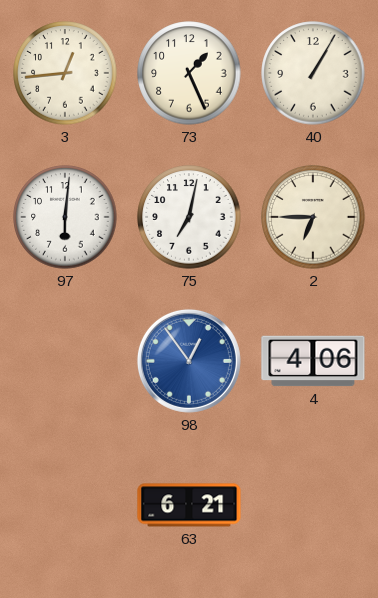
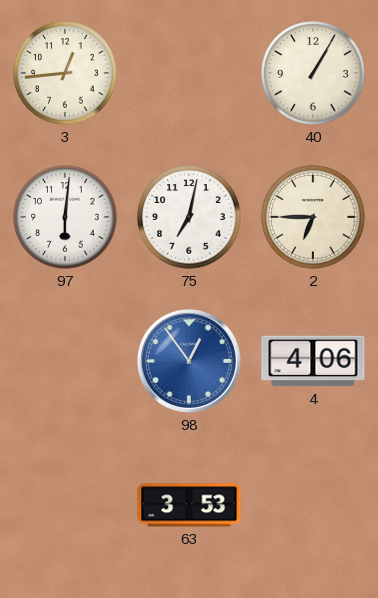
73: 1:26 -> none
63: 6:21 -> 3:53
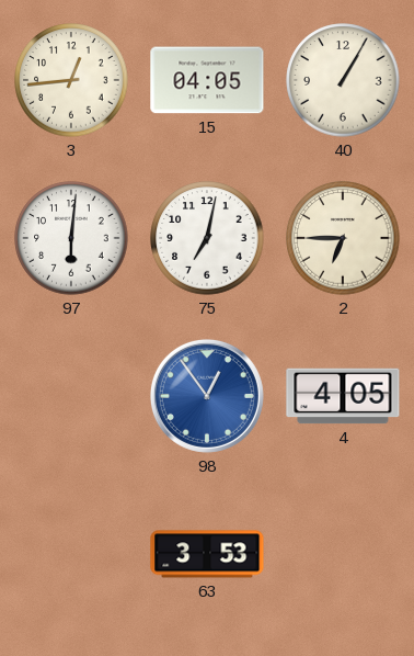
15: none -> 04:05
4: 4:06 -> 4:05
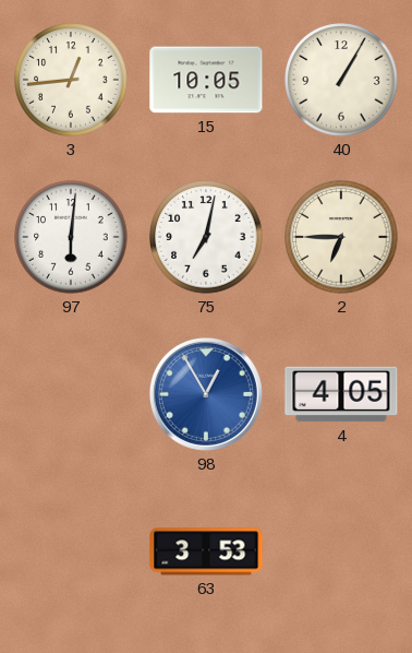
15: 04:05 -> 10:05
98: 12:54 -> 12:55
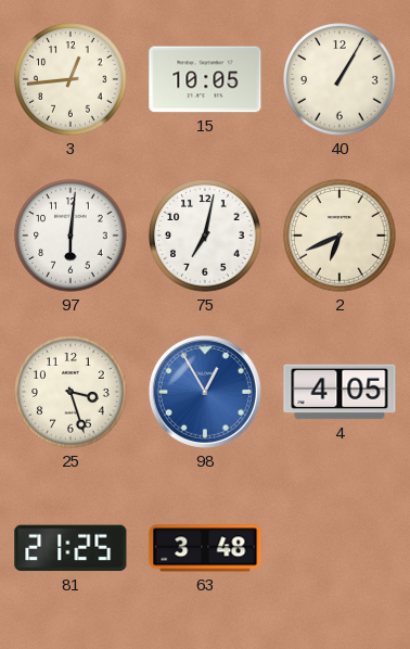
2: 6:45 -> 6:41
25: none -> 3:27
81: none -> 21:25
63: 3:53 -> 3:48
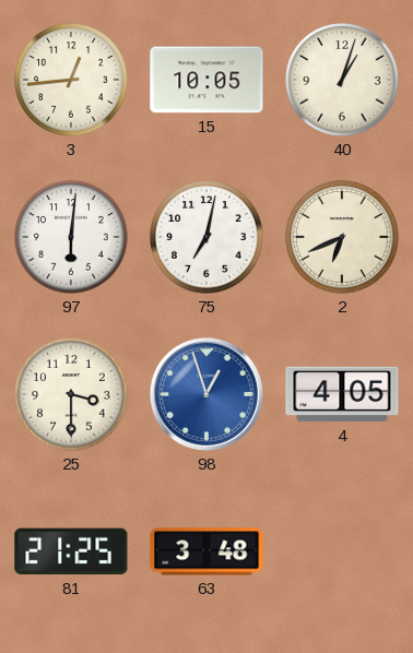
40: 1:05 -> 1:03
25: 3:27 -> 3:30
98: 12:55 -> 12:57
